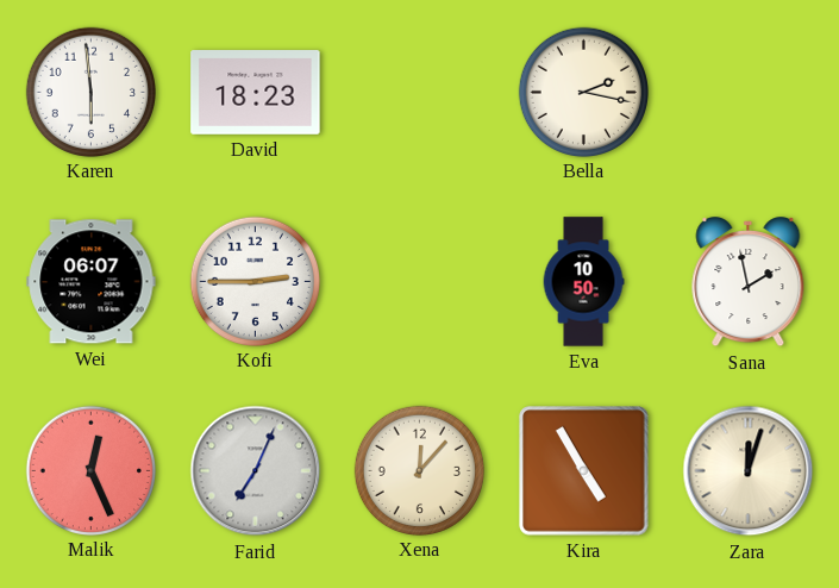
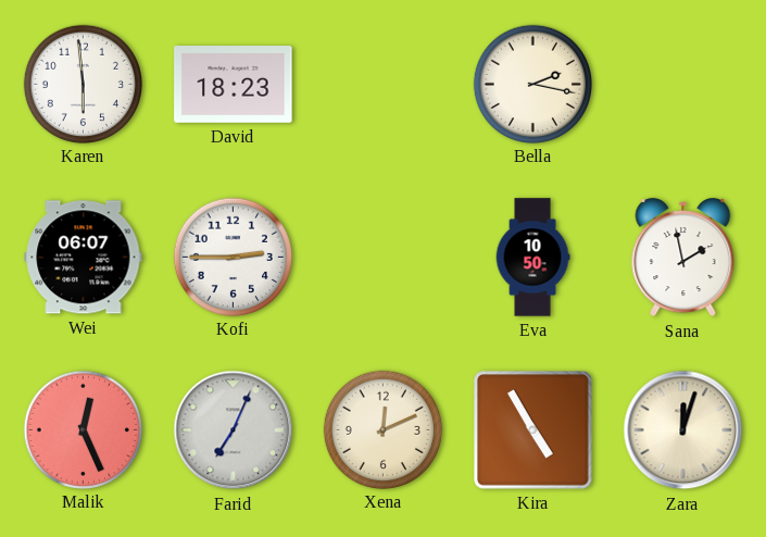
Xena: 12:07 -> 12:11
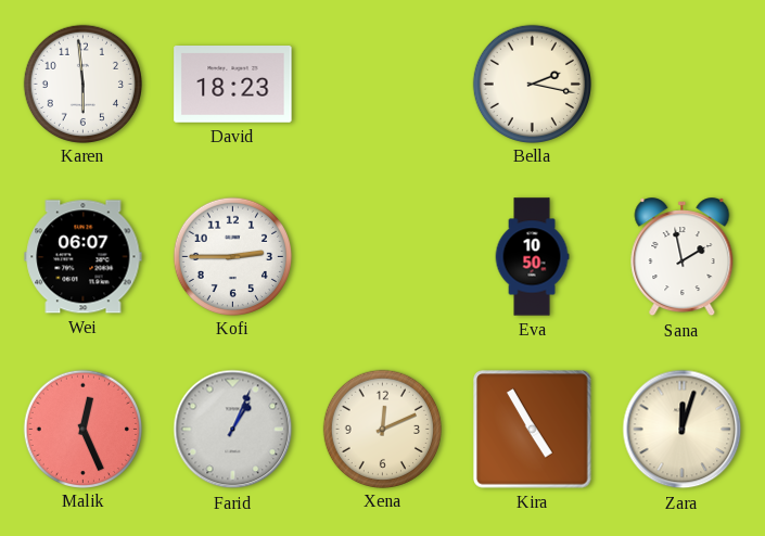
Farid: 7:04 -> 1:04
